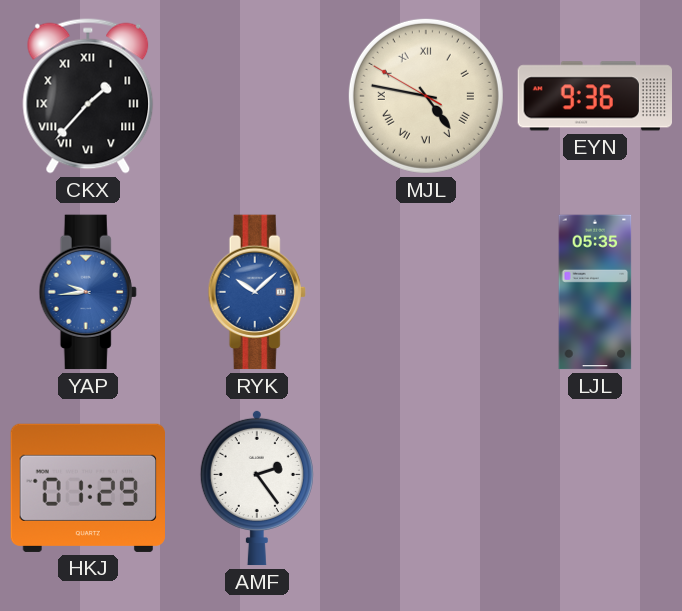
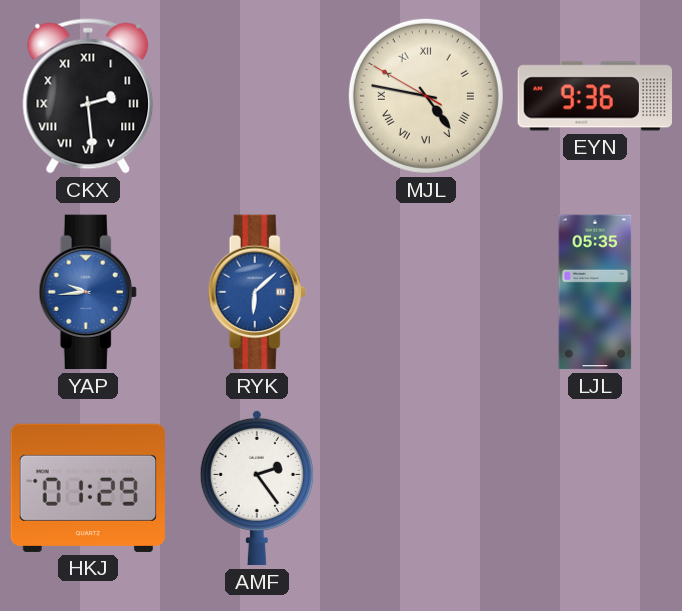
CKX: 1:37 -> 2:29
RYK: 10:08 -> 6:08
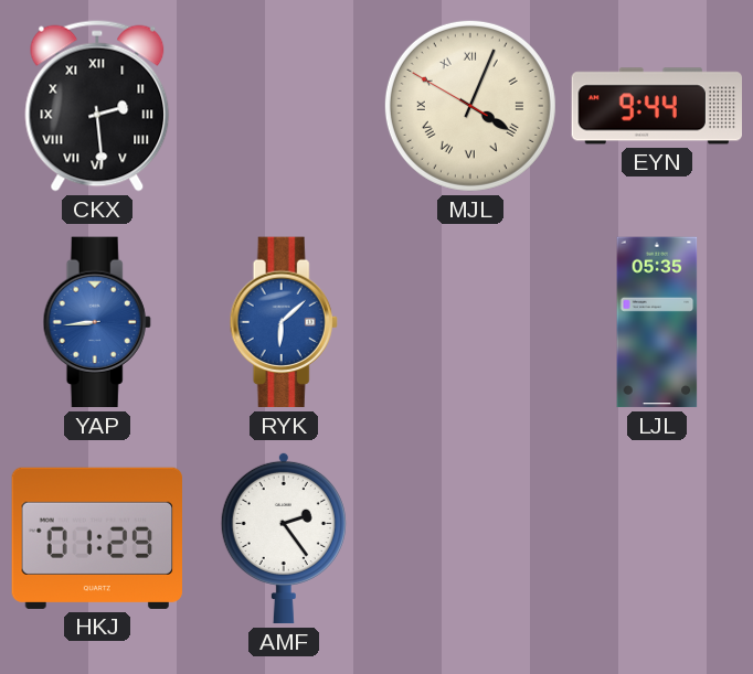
MJL: 4:46 -> 4:03
EYN: 9:36 -> 9:44
YAP: 9:44 -> 8:44
